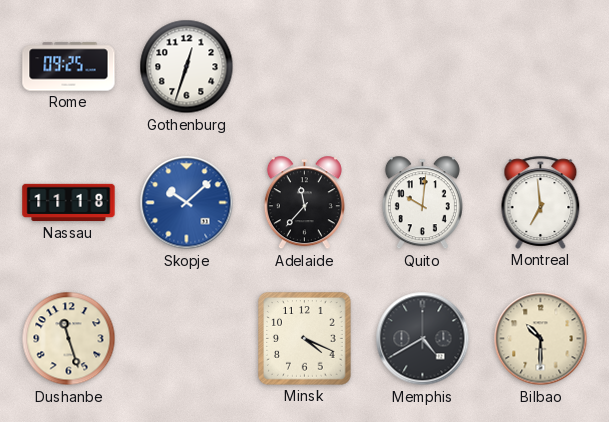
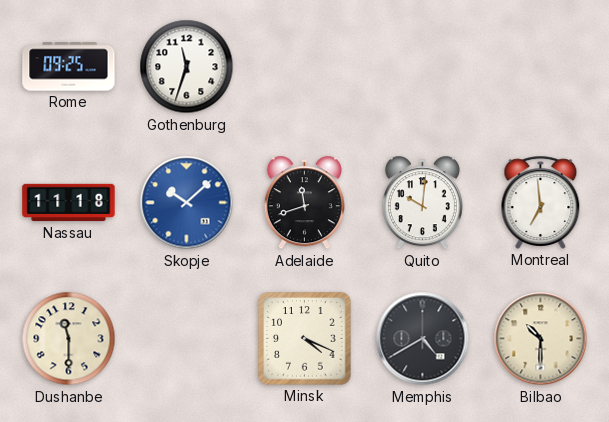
Gothenburg: 12:33 -> 11:33
Adelaide: 11:37 -> 11:42
Dushanbe: 11:27 -> 11:30
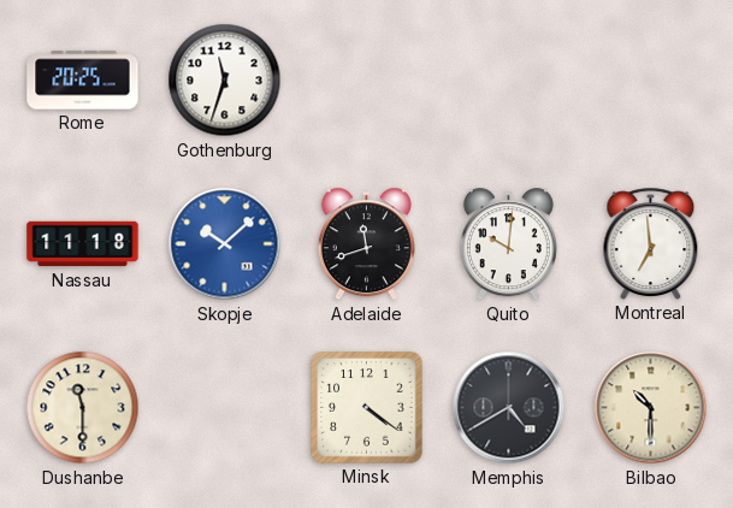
Rome: 09:25 -> 20:25
Minsk: 4:19 -> 4:21
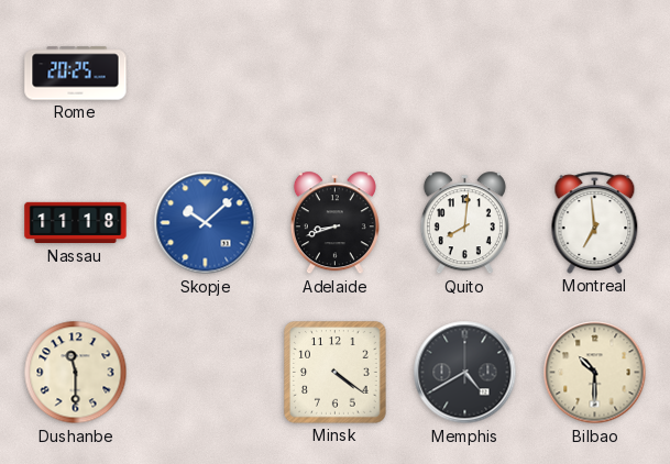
Gothenburg: 11:33 -> none
Adelaide: 11:42 -> 8:42
Quito: 10:01 -> 8:01
